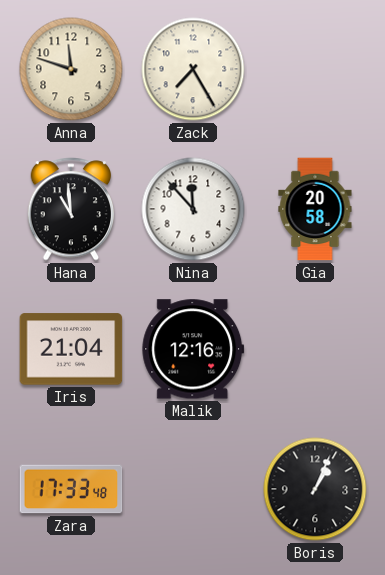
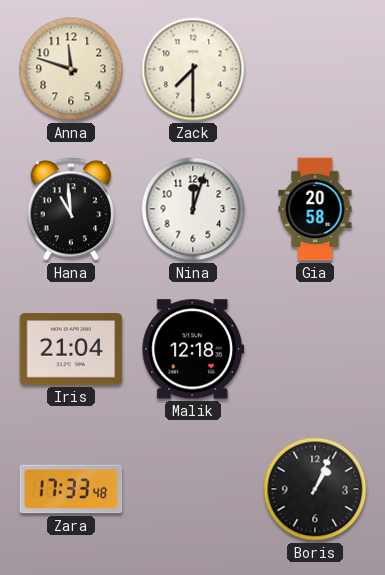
Zack: 7:25 -> 7:30
Nina: 11:53 -> 12:03
Malik: 12:16 -> 12:18
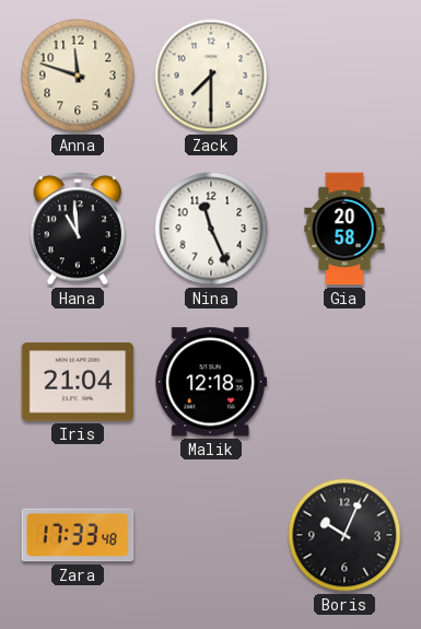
Nina: 12:03 -> 11:26
Boris: 1:04 -> 10:04
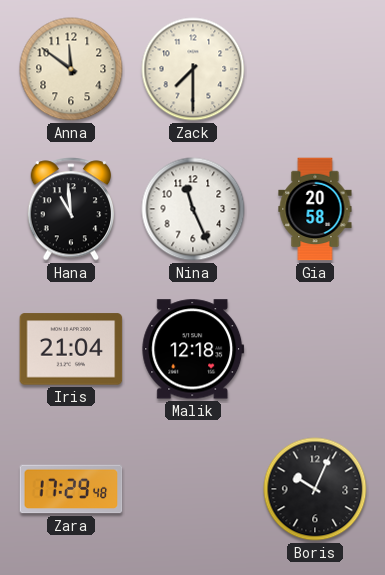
Anna: 11:48 -> 11:51
Zara: 17:33 -> 17:29
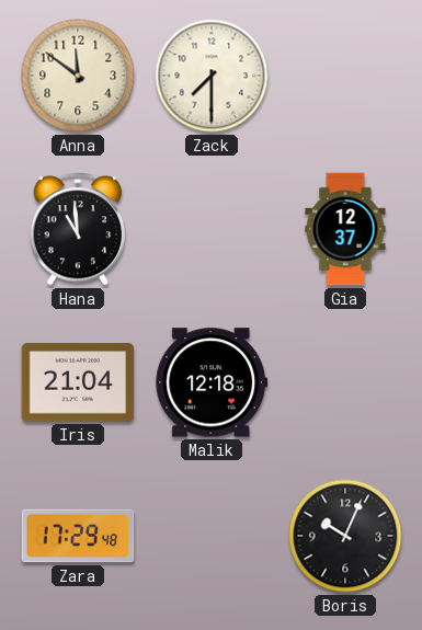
Nina: 11:26 -> none
Gia: 20:58 -> 12:37
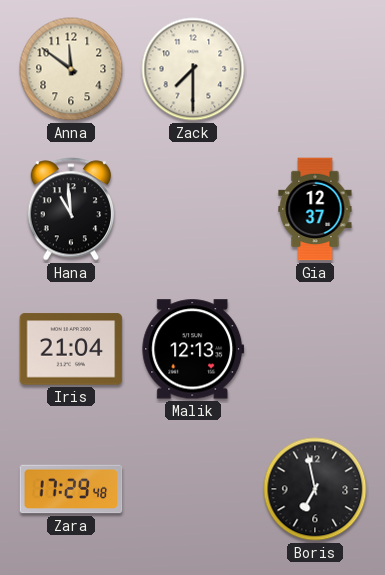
Malik: 12:18 -> 12:13
Boris: 10:04 -> 6:58
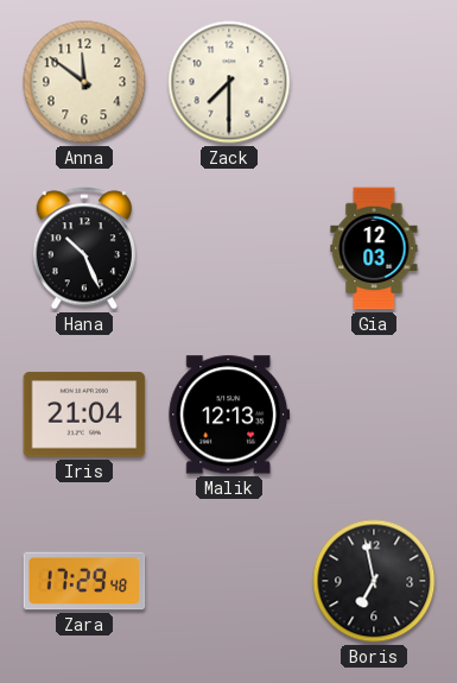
Hana: 10:59 -> 10:26
Gia: 12:37 -> 12:03
